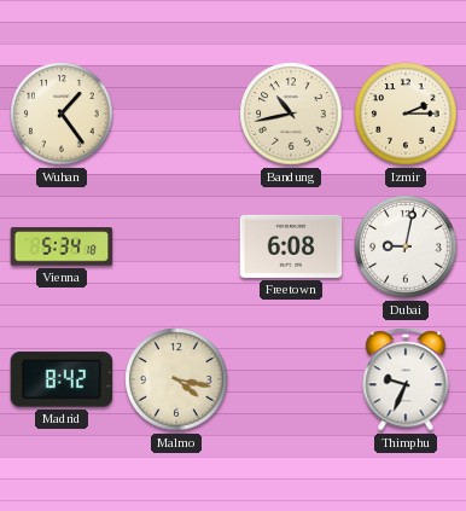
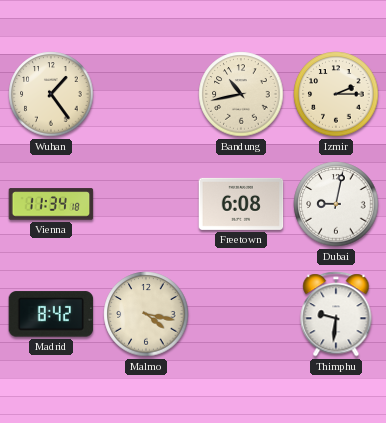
Vienna: 5:34 -> 11:34
Thimphu: 9:34 -> 9:31
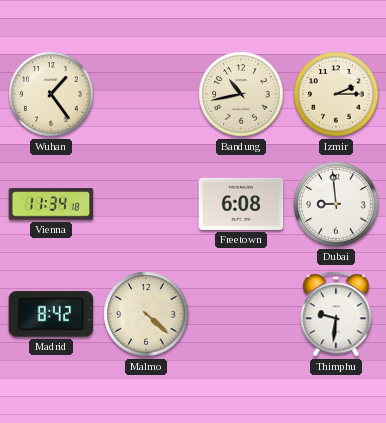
Dubai: 9:02 -> 8:59
Malmo: 4:17 -> 4:22
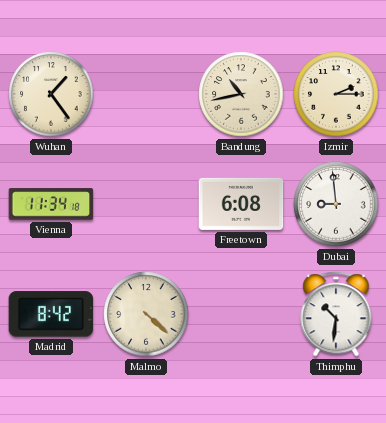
Thimphu: 9:31 -> 10:31
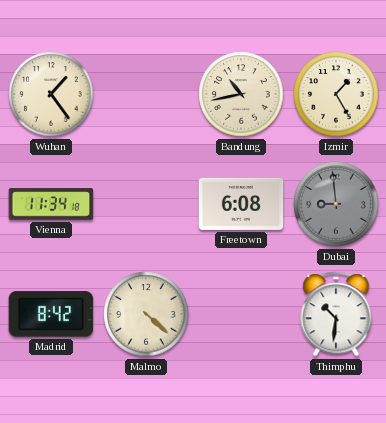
Izmir: 2:15 -> 1:25
Dubai dial: white -> grey
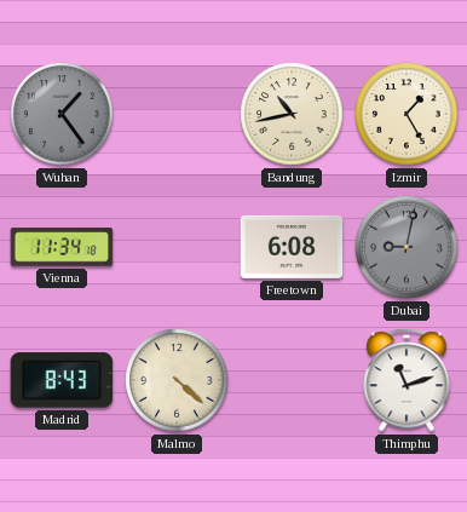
Wuhan dial: cream -> grey
Dubai: 8:59 -> 9:02
Madrid: 8:42 -> 8:43
Thimphu: 10:31 -> 11:12
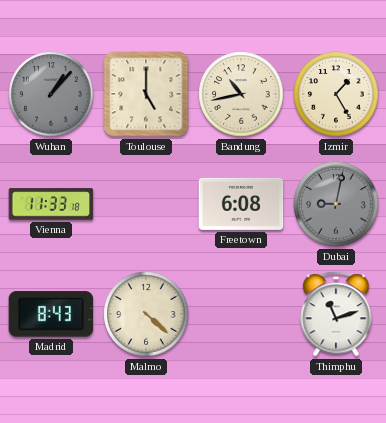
Wuhan: 1:24 -> 1:07
Toulouse: none -> 5:00
Vienna: 11:34 -> 11:33
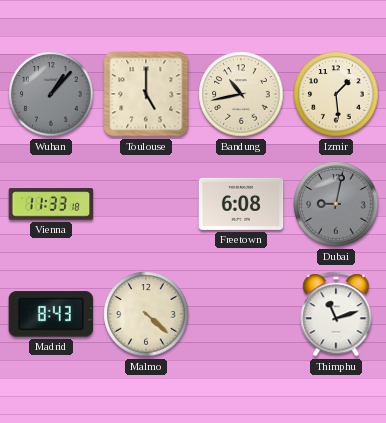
Izmir: 1:25 -> 1:29
